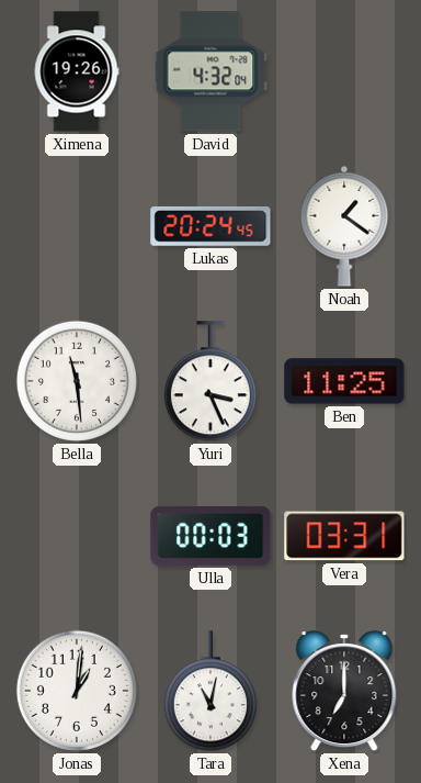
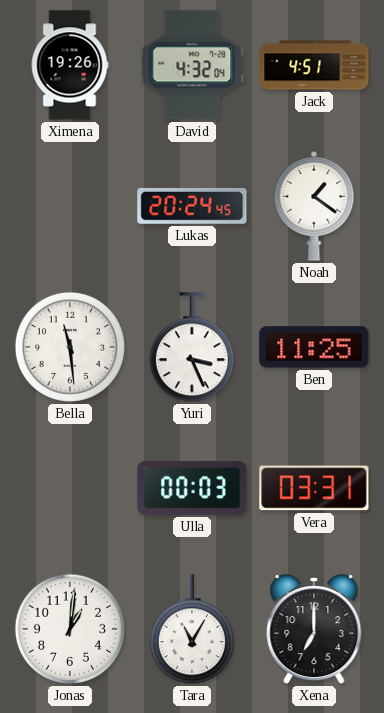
Jack: none -> 4:51
Tara: 11:02 -> 11:05
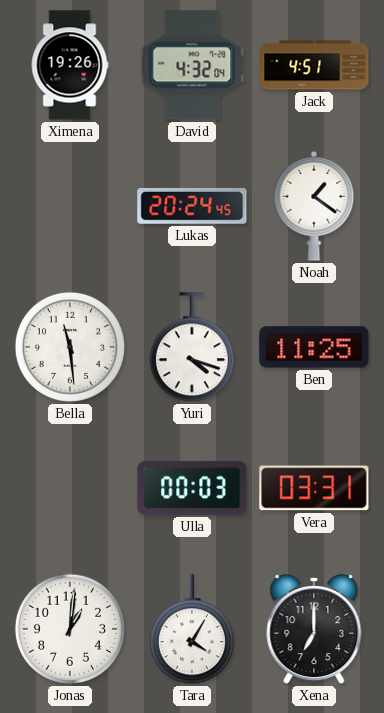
Yuri: 3:26 -> 4:18
Tara: 11:05 -> 4:05
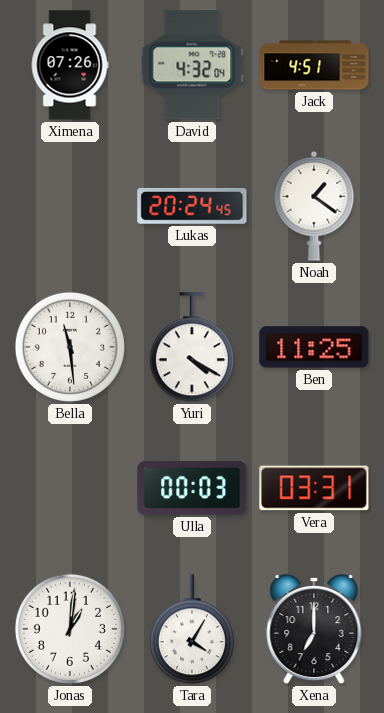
Ximena: 19:26 -> 07:26
Yuri: 4:18 -> 4:20
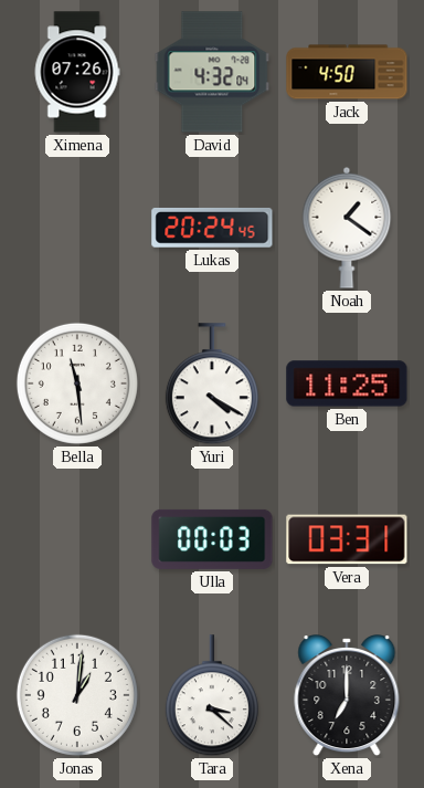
Jack: 4:51 -> 4:50
Tara: 4:05 -> 3:22
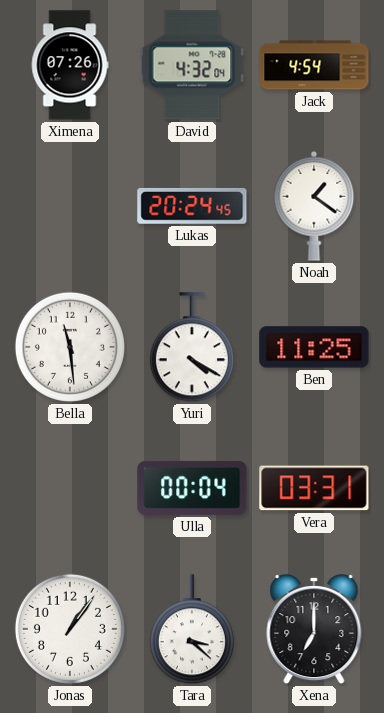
Jack: 4:50 -> 4:54
Ulla: 00:03 -> 00:04
Jonas: 1:01 -> 1:06
